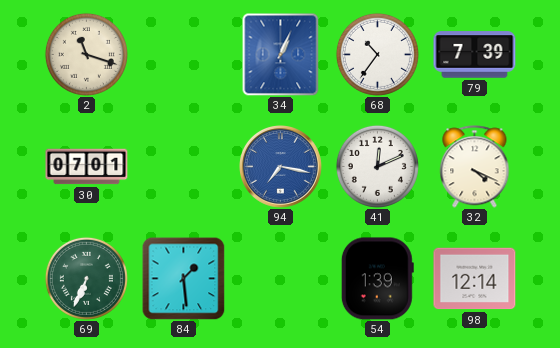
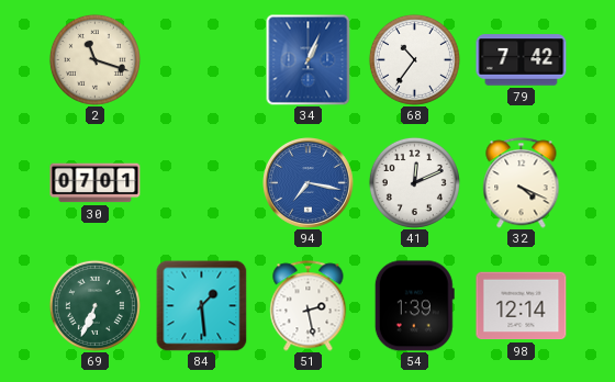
79: 7:39 -> 7:42
51: none -> 2:28
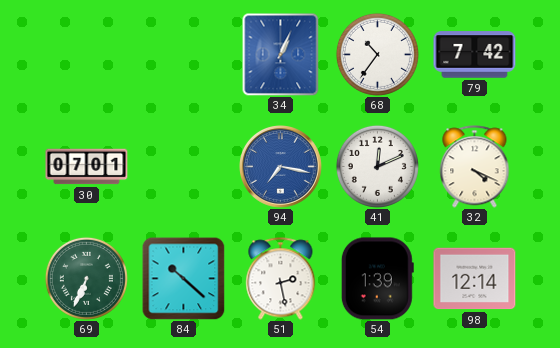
2: 11:18 -> none
84: 1:29 -> 10:22
